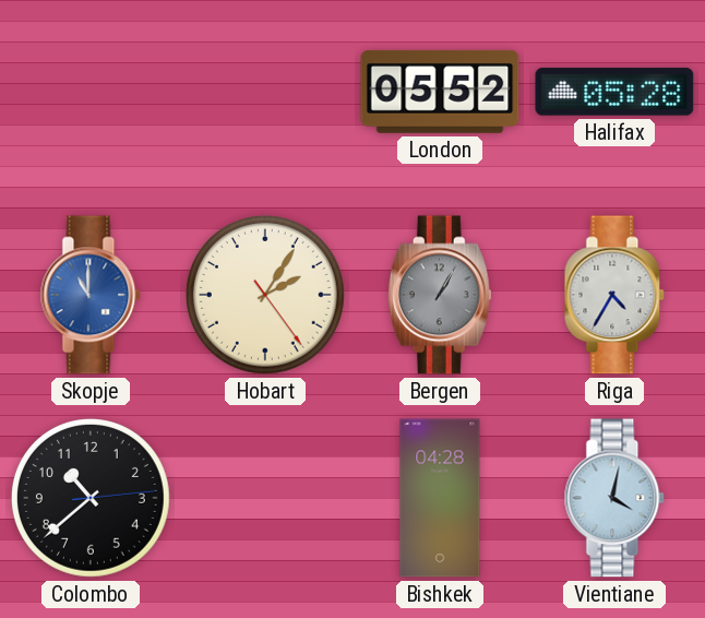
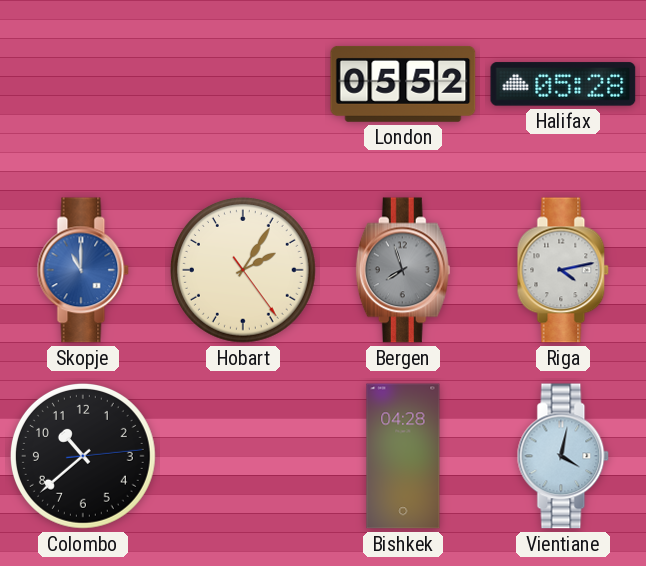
Bergen: 1:05 -> 7:57
Riga: 4:35 -> 4:13
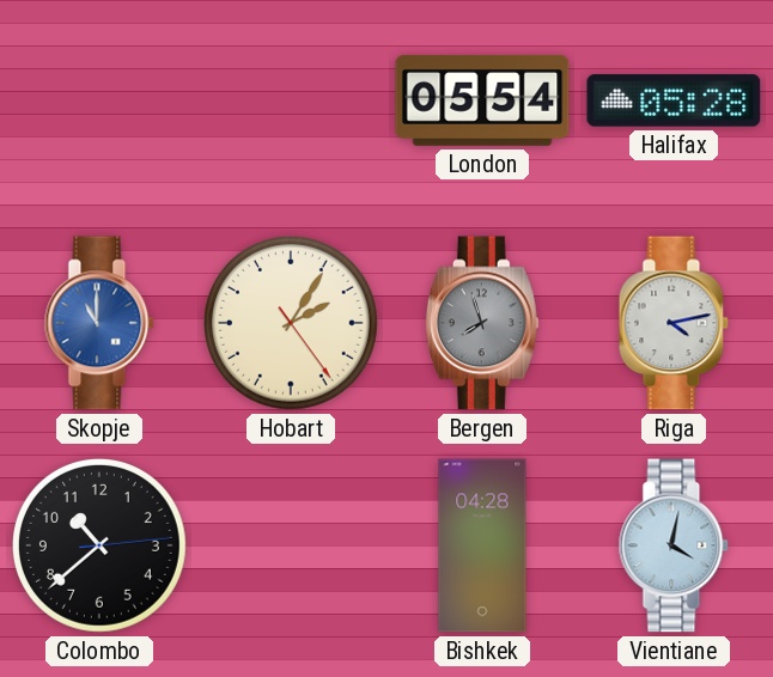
London: 05:52 -> 05:54
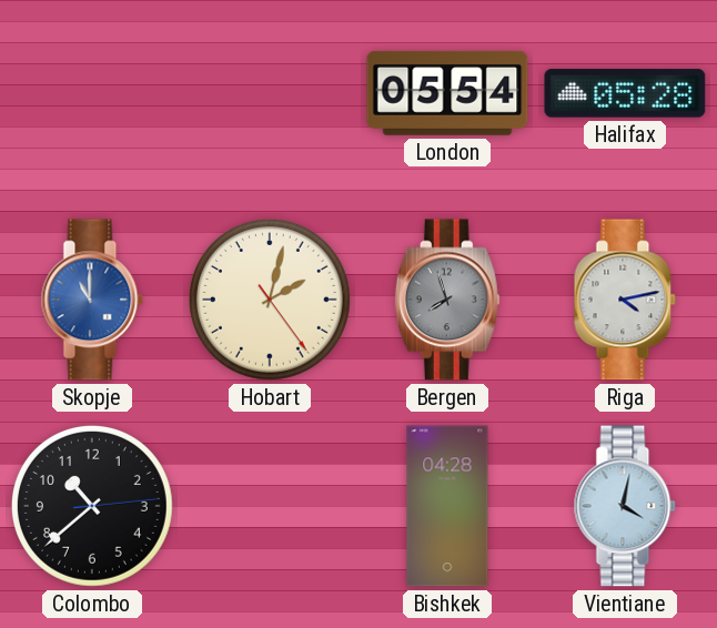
Hobart: 2:05 -> 2:02
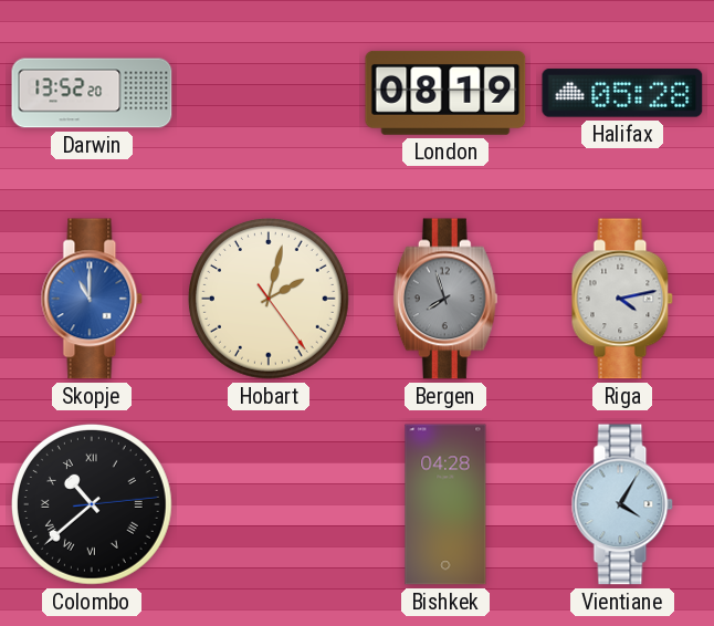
Darwin: none -> 13:52
London: 05:54 -> 08:19
Colombo numerals: Arabic -> Roman
Vientiane: 4:02 -> 4:05
